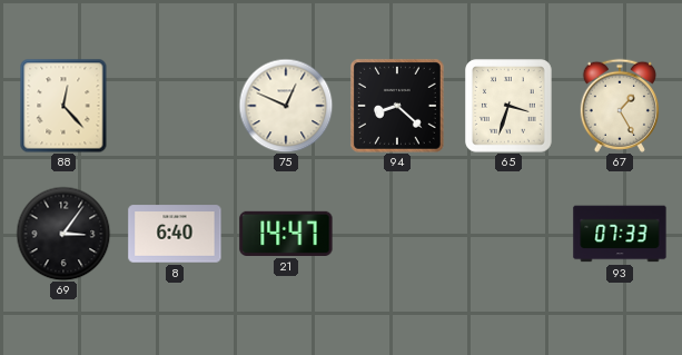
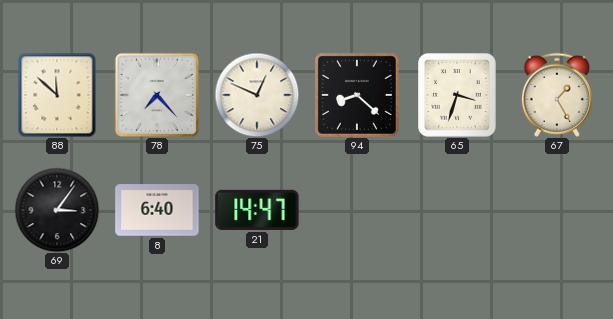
88: 12:23 -> 11:52
78: none -> 7:23
93: 07:33 -> none
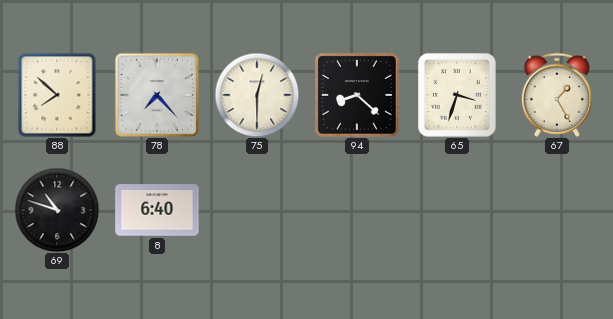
88: 11:52 -> 7:52
75: 12:49 -> 12:30
69: 3:06 -> 10:48
21: 14:47 -> none
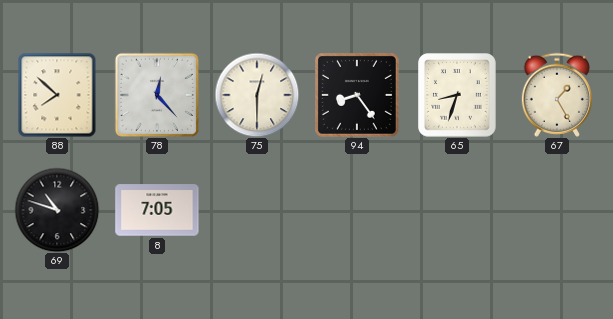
78: 7:23 -> 12:23
94: 8:22 -> 8:24
65: 3:33 -> 8:33
8: 6:40 -> 7:05
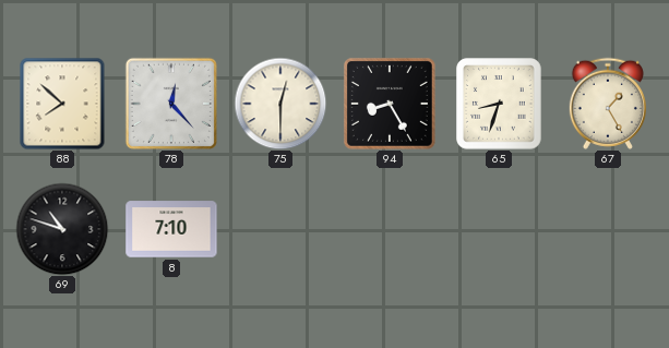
94: 8:24 -> 8:25
8: 7:05 -> 7:10
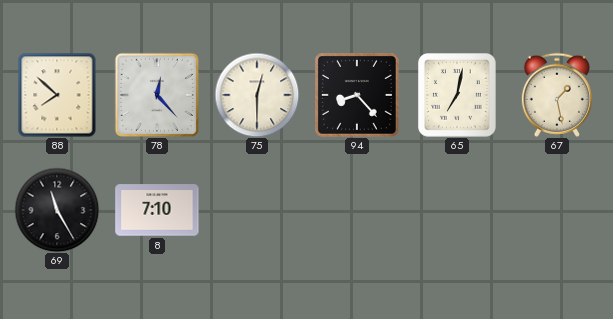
94: 8:25 -> 8:23
65: 8:33 -> 7:02
67: 1:25 -> 1:28
69: 10:48 -> 11:25
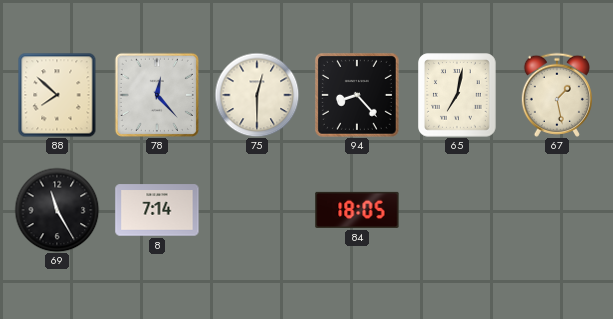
8: 7:10 -> 7:14
84: none -> 18:05
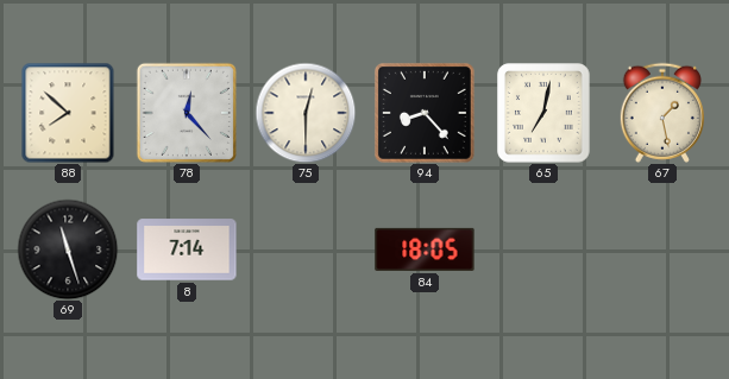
69: 11:25 -> 11:27
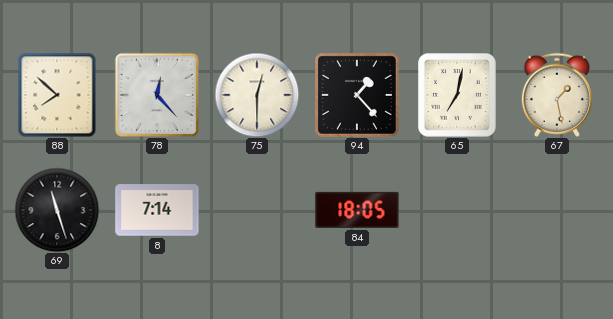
94: 8:23 -> 1:23
